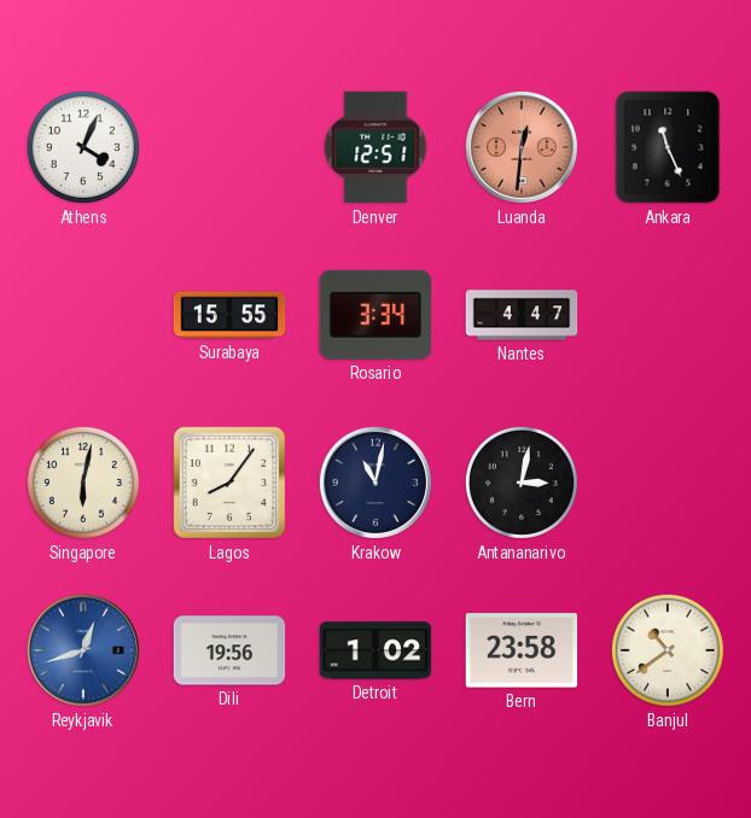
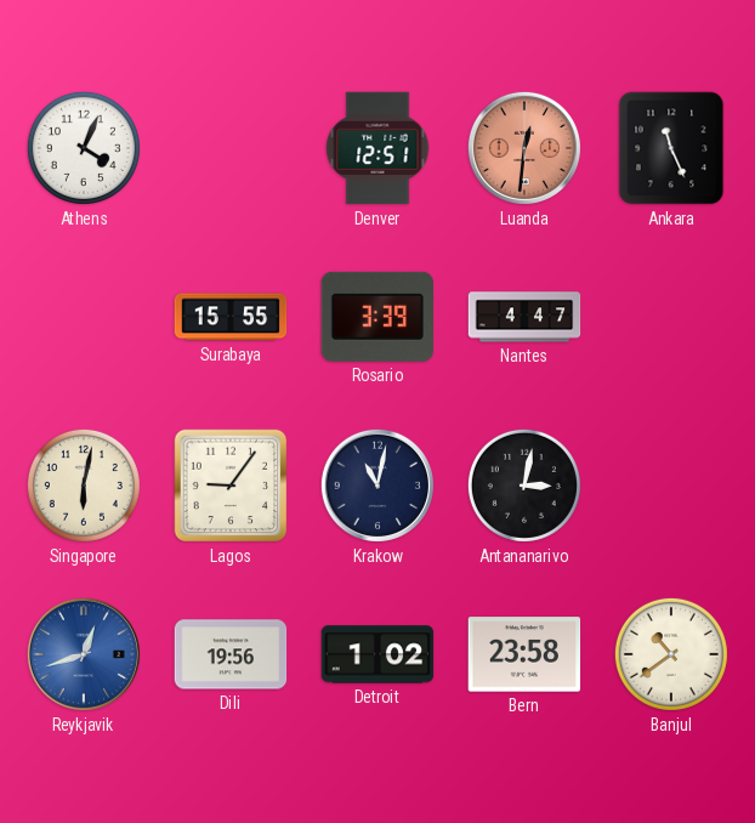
Rosario: 3:34 -> 3:39
Lagos: 8:06 -> 9:06
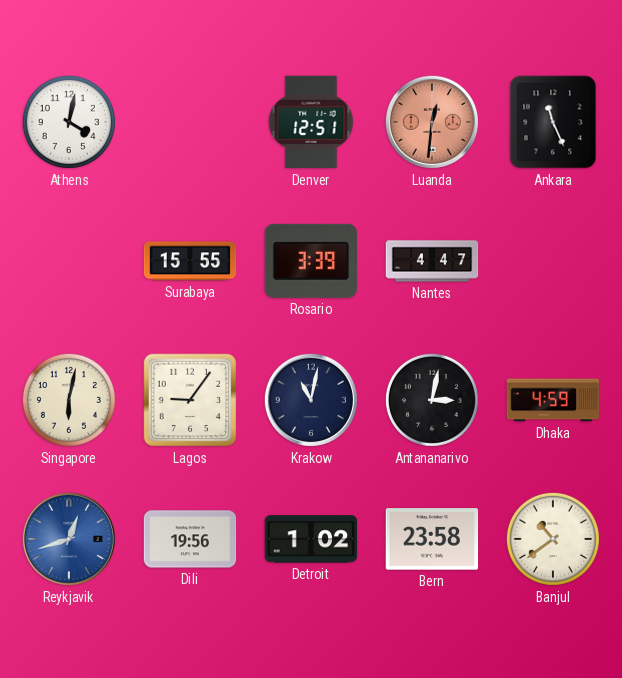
Athens: 4:04 -> 4:02
Dhaka: none -> 4:59
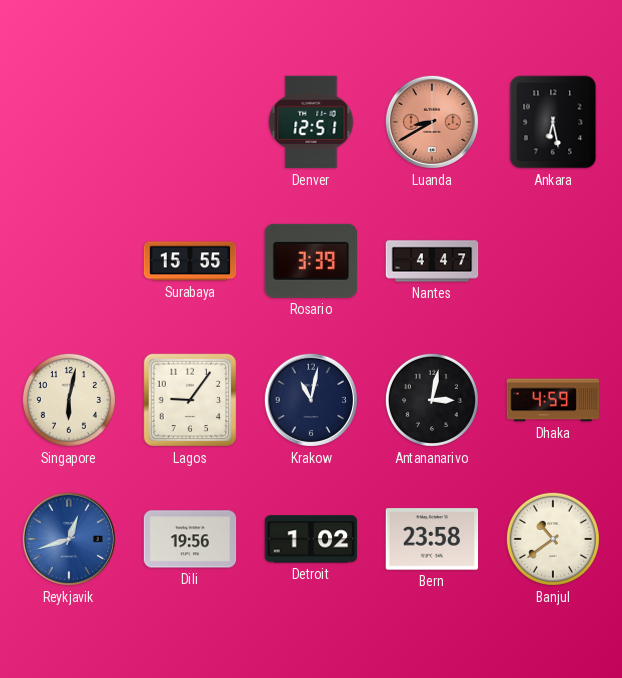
Athens: 4:02 -> none
Luanda: 12:31 -> 8:40
Ankara: 11:26 -> 6:28
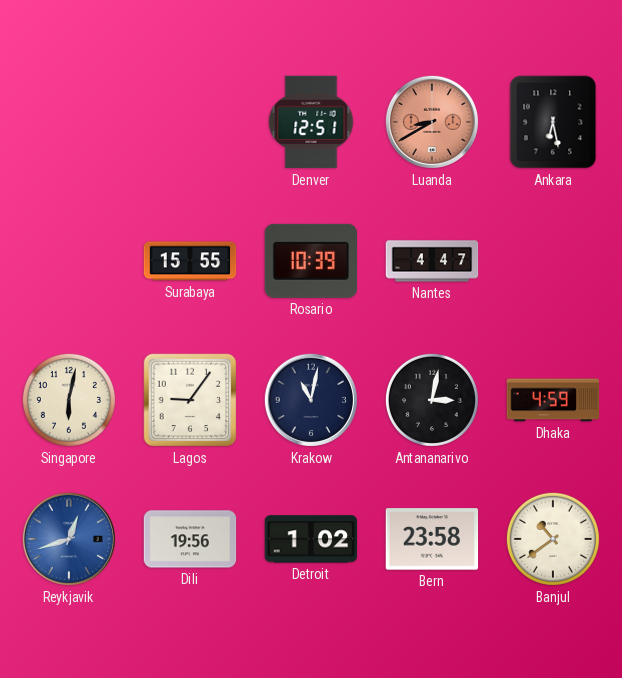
Rosario: 3:39 -> 10:39
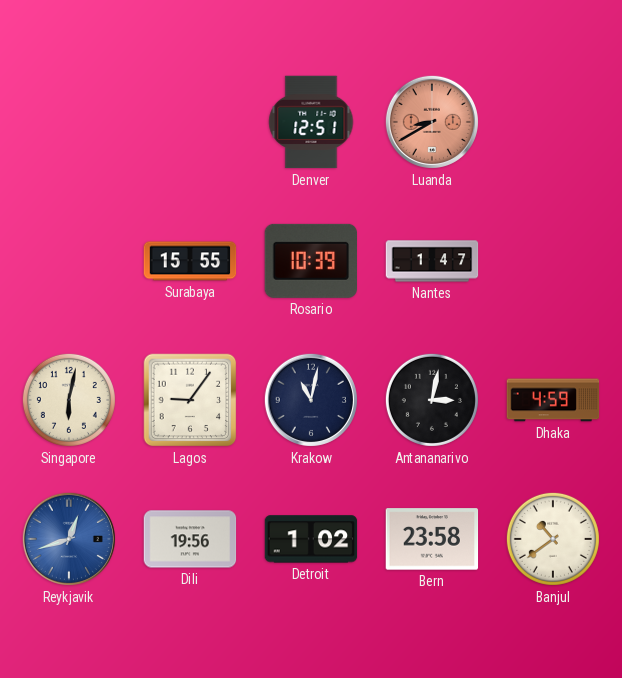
Ankara: 6:28 -> none
Nantes: 4:47 -> 1:47
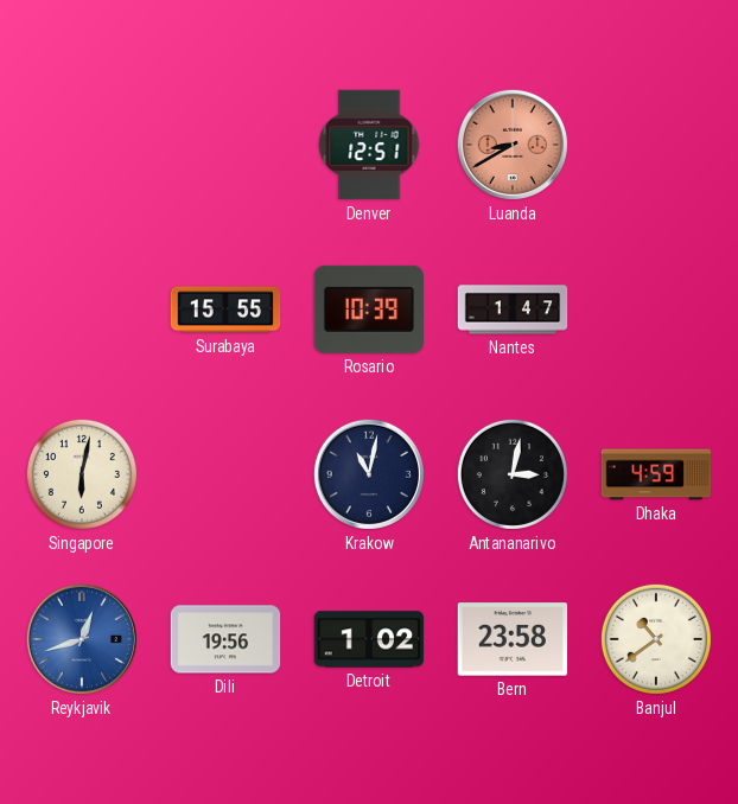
Lagos: 9:06 -> none
